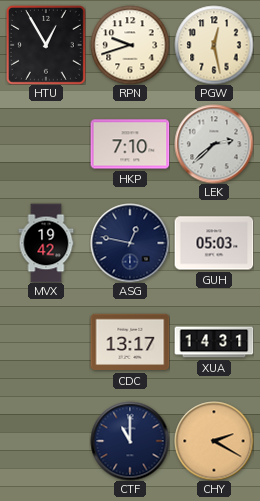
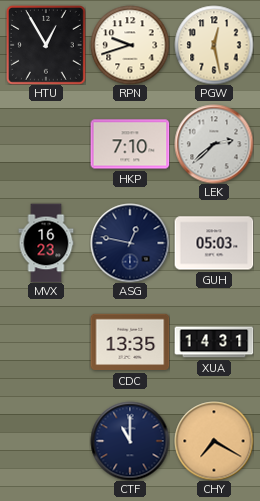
MVX: 19:42 -> 16:23
CDC: 13:17 -> 13:35
CHY: 2:20 -> 7:20
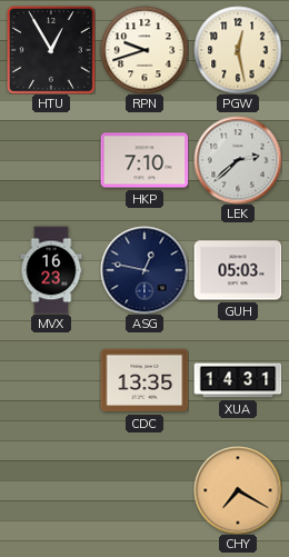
CTF: 11:00 -> none
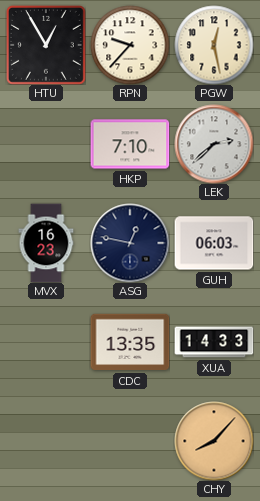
RPN: 9:42 -> 9:37
GUH: 05:03 -> 06:03
XUA: 14:31 -> 14:33
CHY: 7:20 -> 8:07
